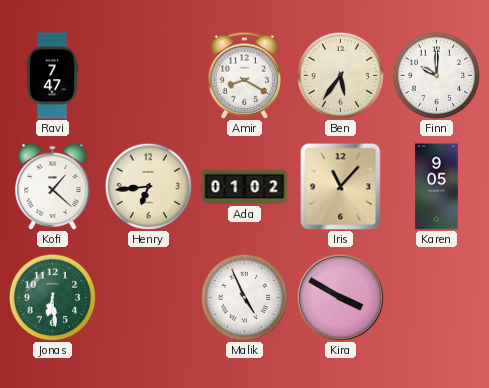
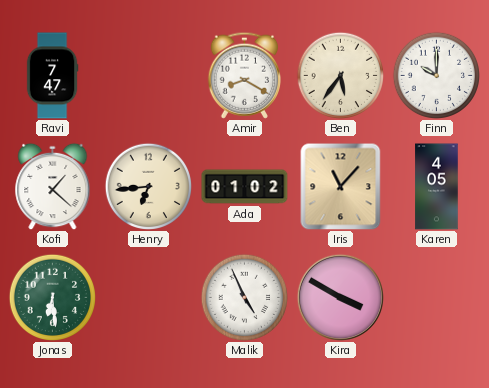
Karen: 9:05 -> 4:05
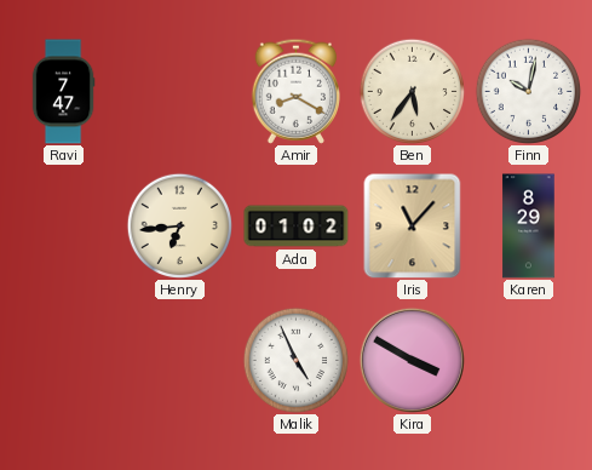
Finn: 10:00 -> 10:02
Kofi: 1:22 -> none
Karen: 4:05 -> 8:29
Jonas: 6:29 -> none
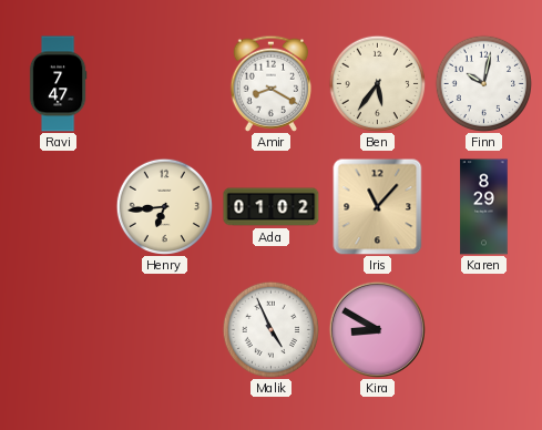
Kira: 3:50 -> 8:50
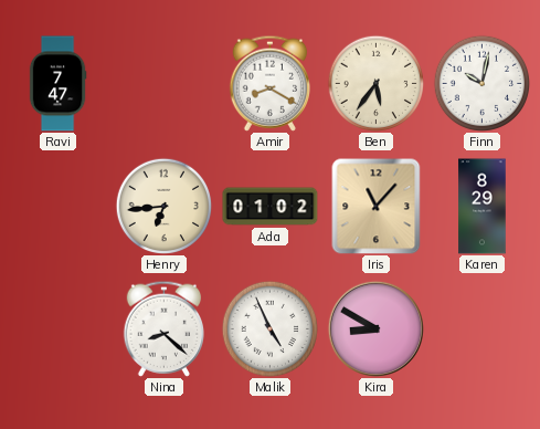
Nina: none -> 8:22
